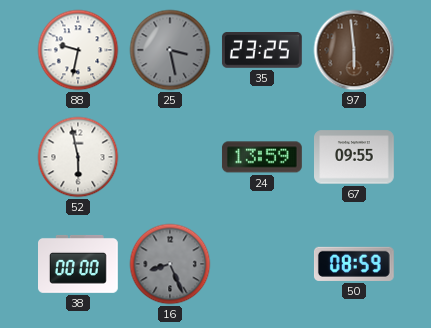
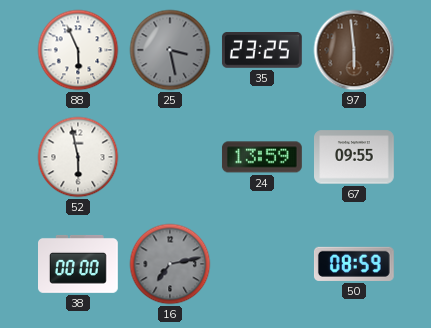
88: 9:32 -> 5:56
16: 8:26 -> 7:13
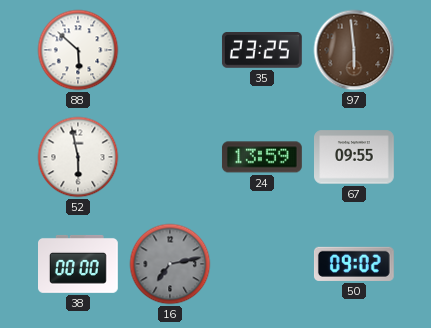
88: 5:56 -> 5:52
25: 3:28 -> none
50: 08:59 -> 09:02
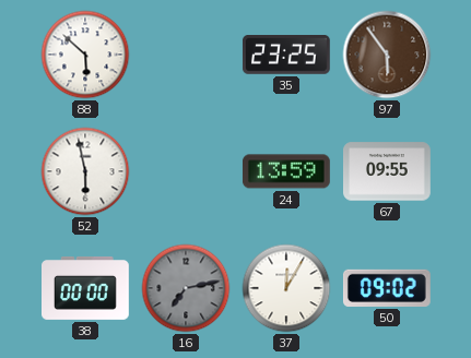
97: 5:59 -> 5:54
37: none -> 12:05
